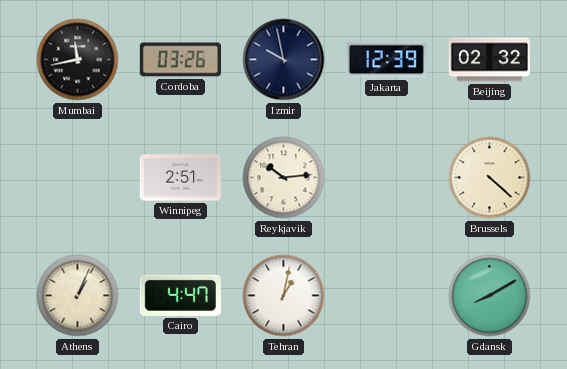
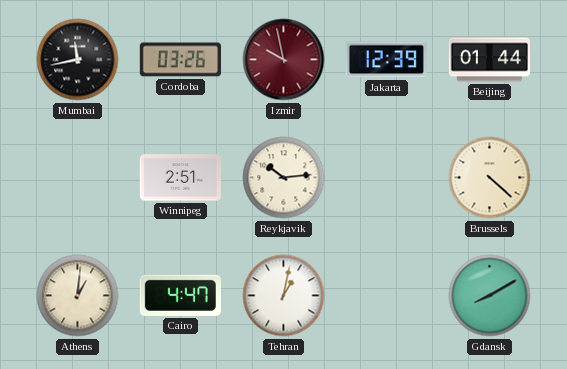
Izmir dial: navy -> burgundy
Beijing: 02:32 -> 01:44
Athens: 1:04 -> 1:01
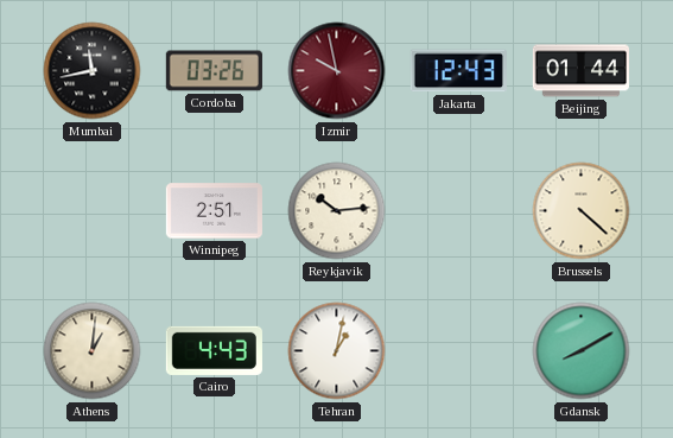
Jakarta: 12:39 -> 12:43
Cairo: 4:47 -> 4:43
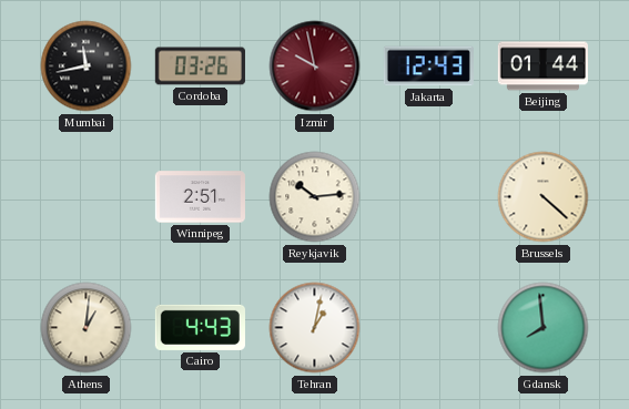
Gdansk: 8:10 -> 7:59
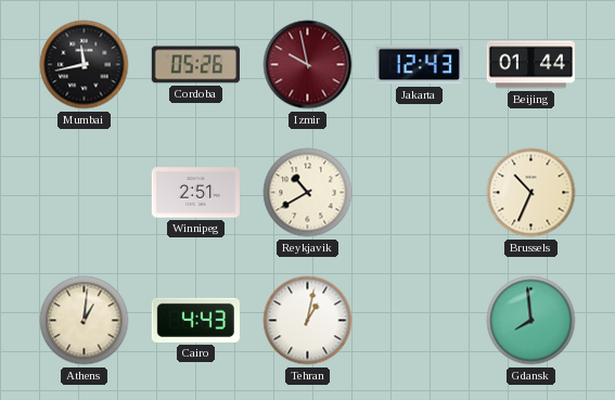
Cordoba: 03:26 -> 05:26
Reykjavik: 10:14 -> 10:40
Brussels: 4:22 -> 10:34
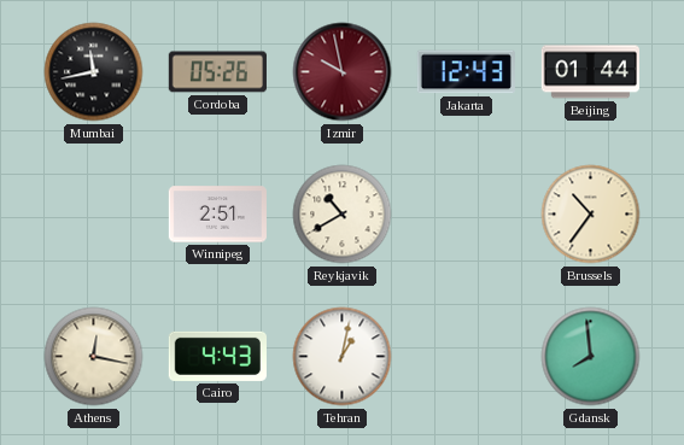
Brussels: 10:34 -> 10:36
Athens: 1:01 -> 12:17
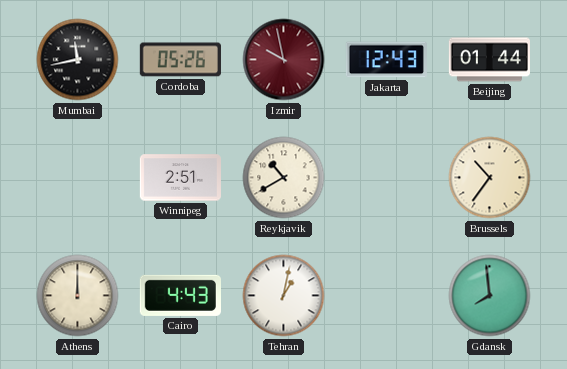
Athens: 12:17 -> 12:00
